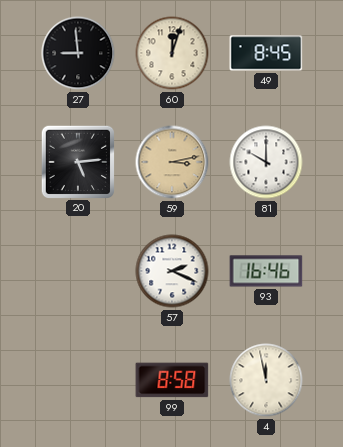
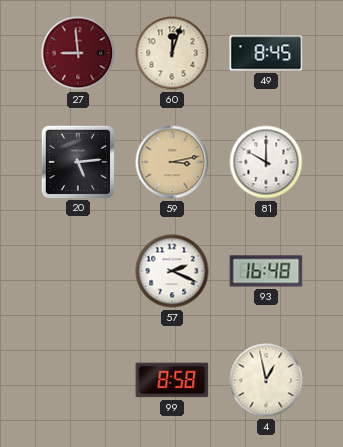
27 dial: black -> burgundy
93: 16:46 -> 16:48
4: 11:58 -> 12:58
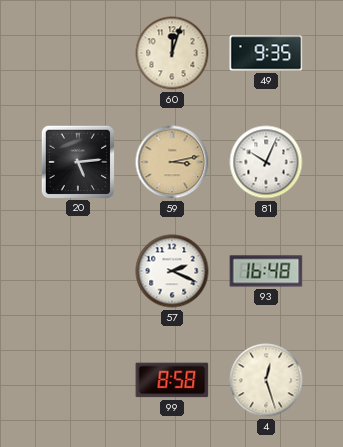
27: 8:59 -> none
49: 8:45 -> 9:35
81: 10:00 -> 10:04
4: 12:58 -> 12:27
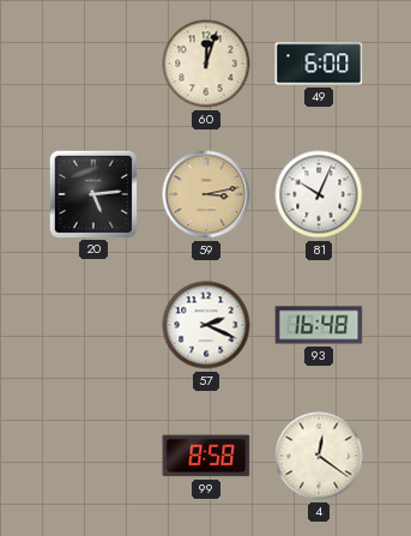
49: 9:35 -> 6:00
4: 12:27 -> 12:21
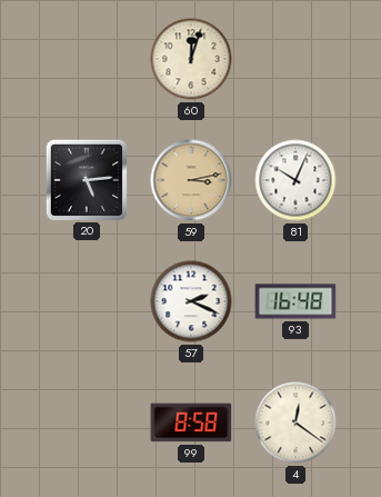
49: 6:00 -> none
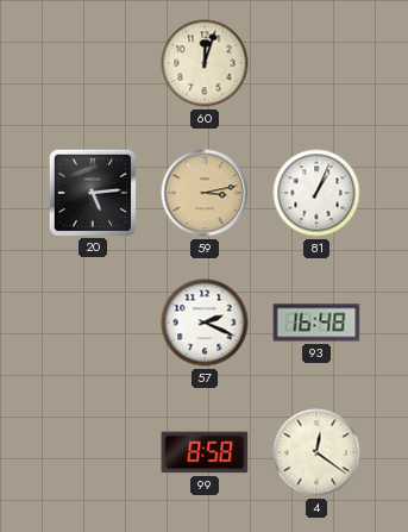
81: 10:04 -> 1:04
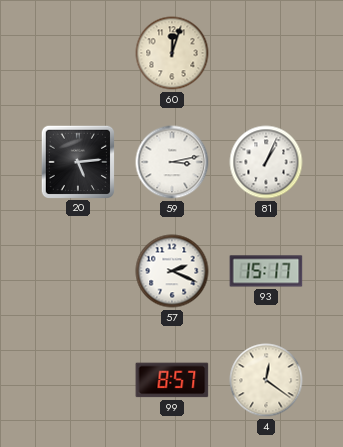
59 dial: champagne -> white
93: 16:48 -> 15:17
99: 8:58 -> 8:57
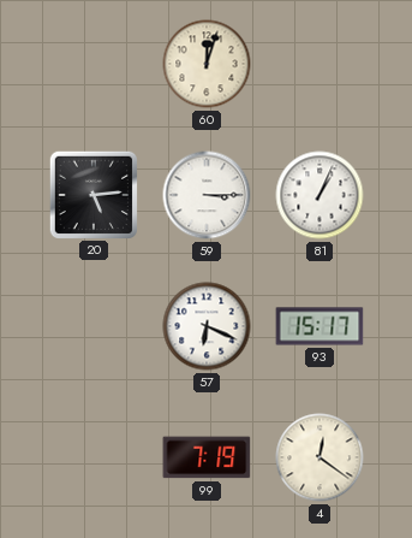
59: 3:13 -> 3:15
57: 2:19 -> 6:19
99: 8:57 -> 7:19
